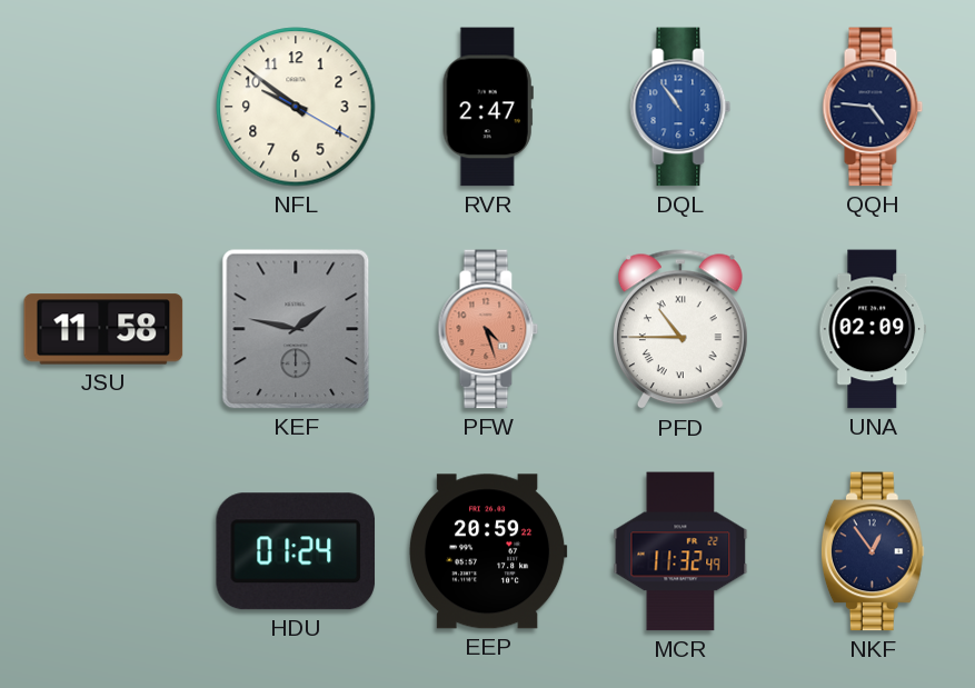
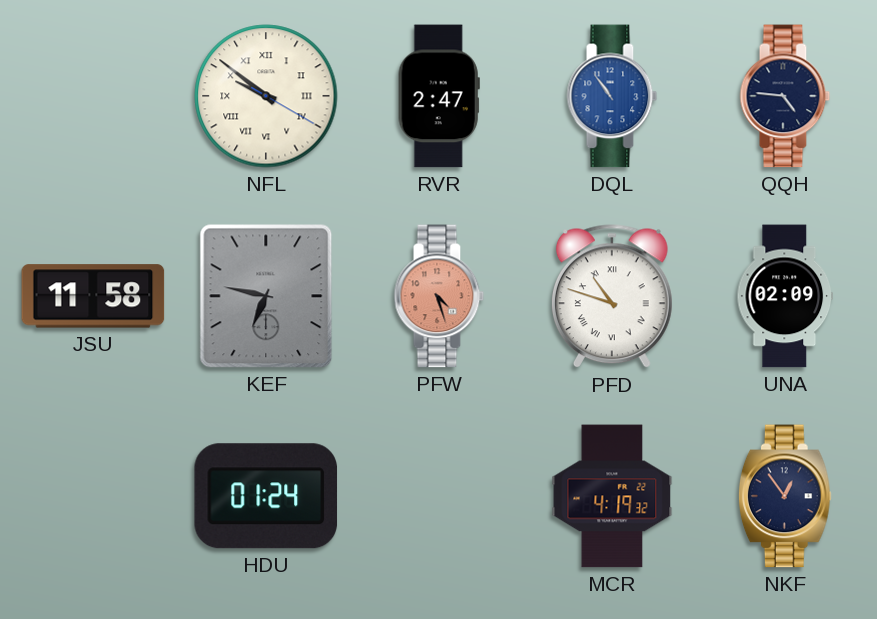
NFL numerals: Arabic -> Roman
KEF: 1:47 -> 6:47
PFD: 10:45 -> 10:48
EEP: 20:59 -> none
MCR: 11:32 -> 4:19
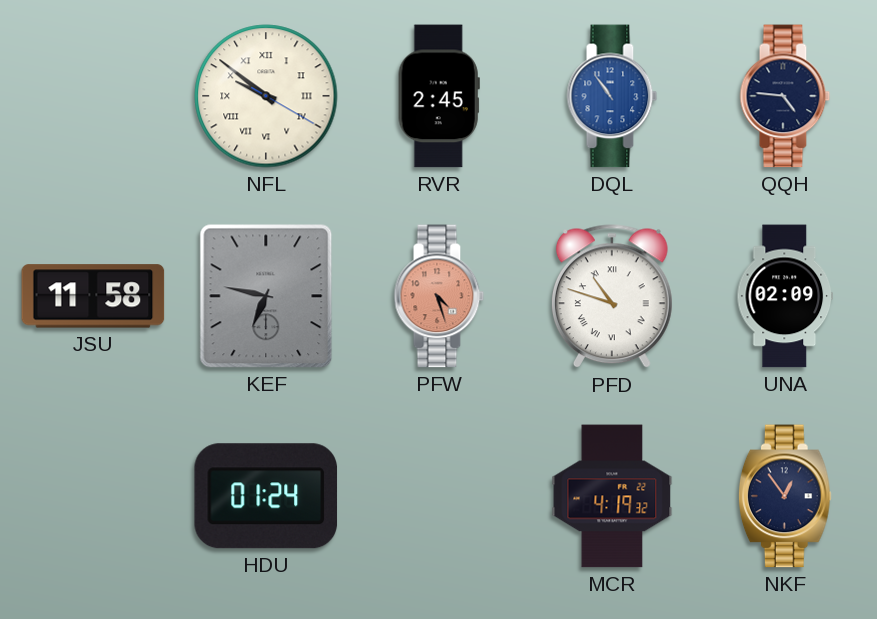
RVR: 2:47 -> 2:45
